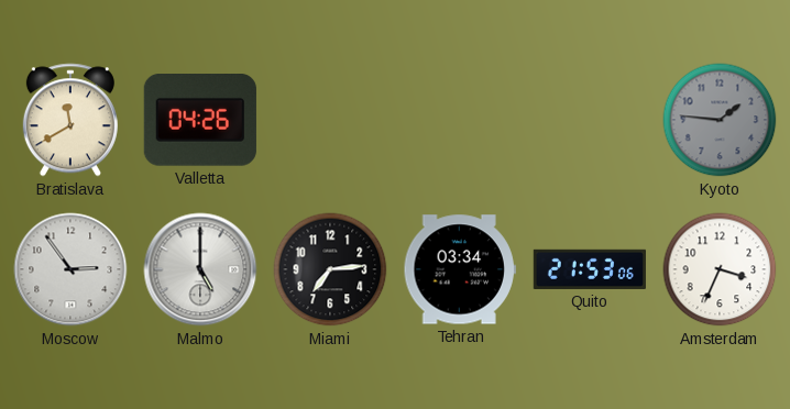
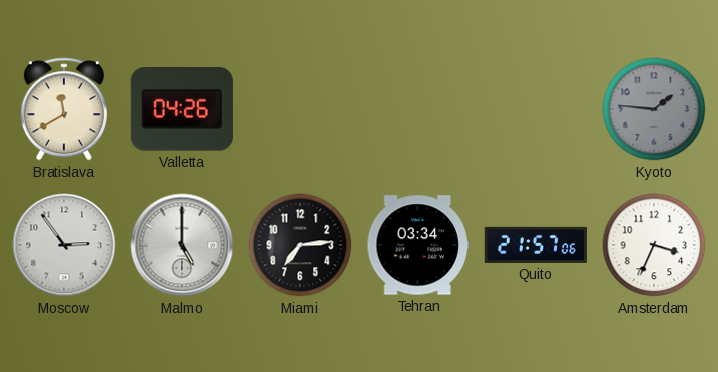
Quito: 21:53 -> 21:57
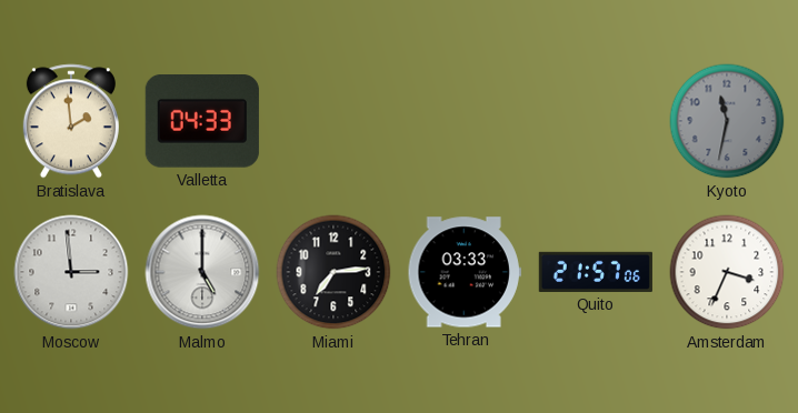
Bratislava: 11:40 -> 1:59
Valletta: 04:26 -> 04:33
Kyoto: 1:46 -> 11:32
Moscow: 2:54 -> 2:59
Tehran: 03:34 -> 03:33
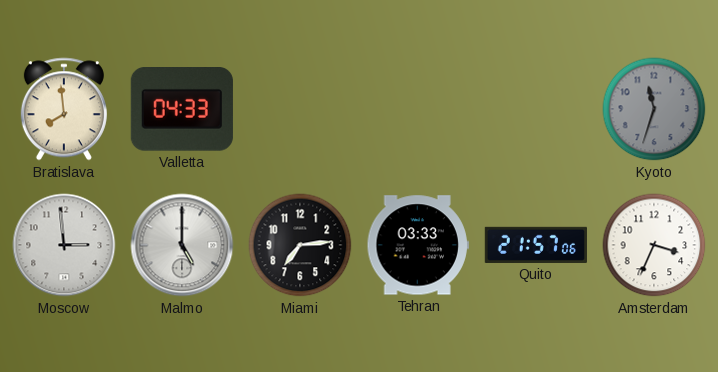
Bratislava: 1:59 -> 7:59
Kyoto: 11:32 -> 11:33
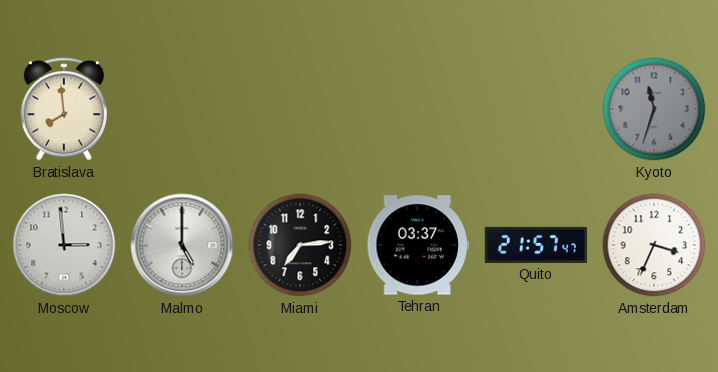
Valletta: 04:33 -> none
Tehran: 03:33 -> 03:37
Quito: 21:57:06 -> 21:57:47
